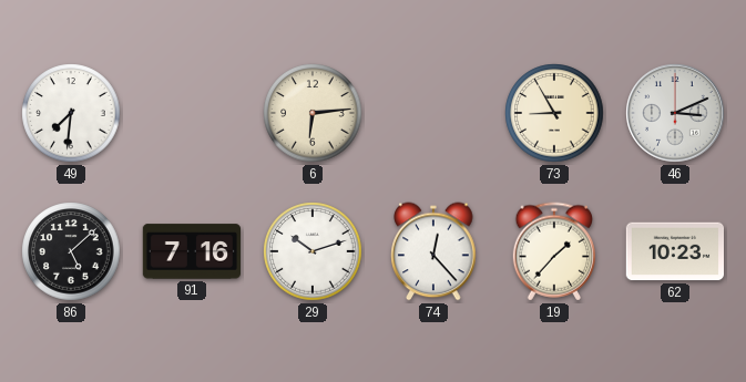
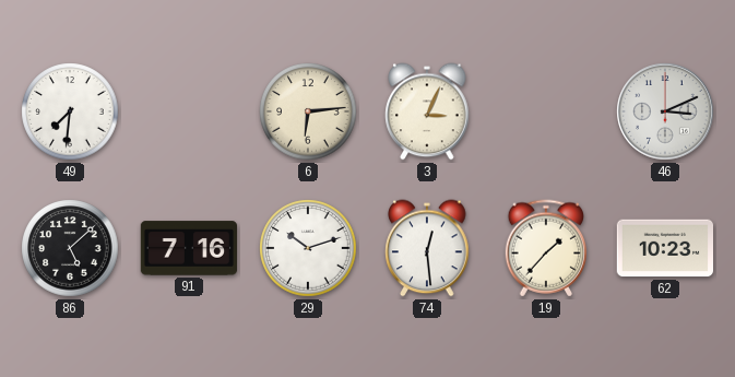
3: none -> 3:04
73: 8:55 -> none
74: 12:23 -> 12:29
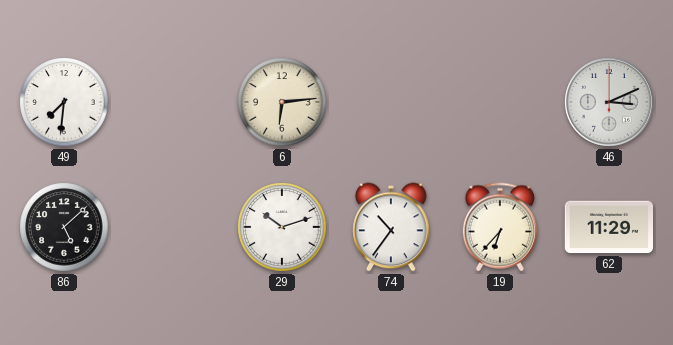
3: 3:04 -> none
91: 7:16 -> none
74: 12:29 -> 10:36
19: 1:37 -> 6:37
62: 10:23 -> 11:29
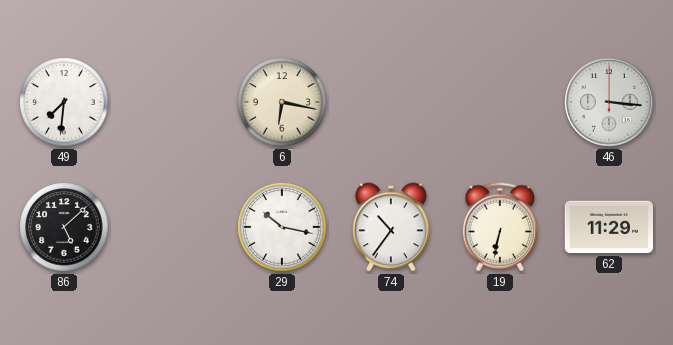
6: 6:14 -> 6:17
46: 3:11 -> 3:16
29: 10:12 -> 10:17
19: 6:37 -> 6:32
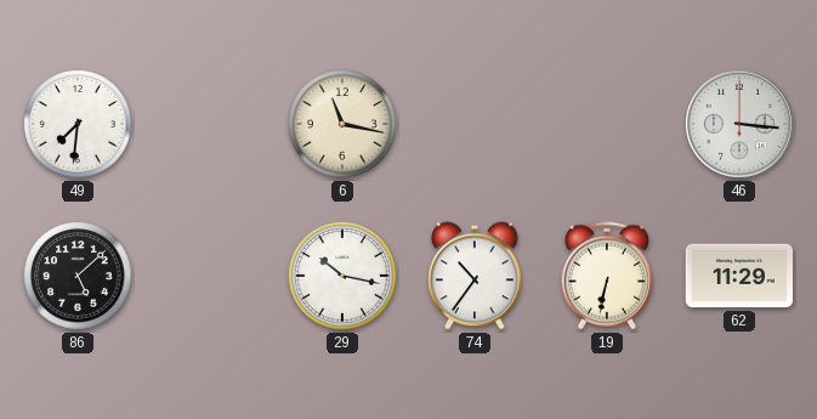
6: 6:17 -> 11:17
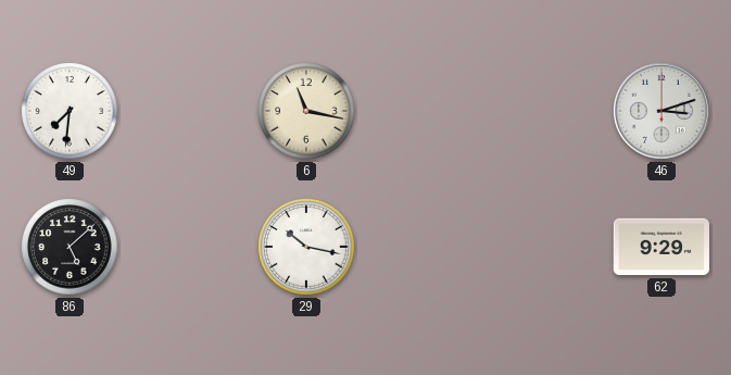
46: 3:16 -> 3:12
74: 10:36 -> none
19: 6:32 -> none
62: 11:29 -> 9:29
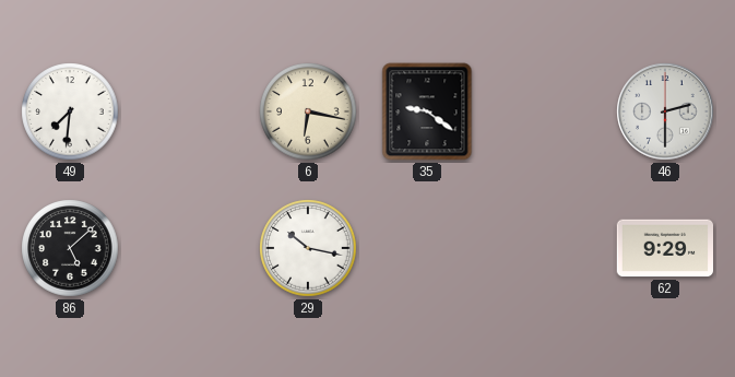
6: 11:17 -> 6:17
35: none -> 9:21
46: 3:12 -> 2:30
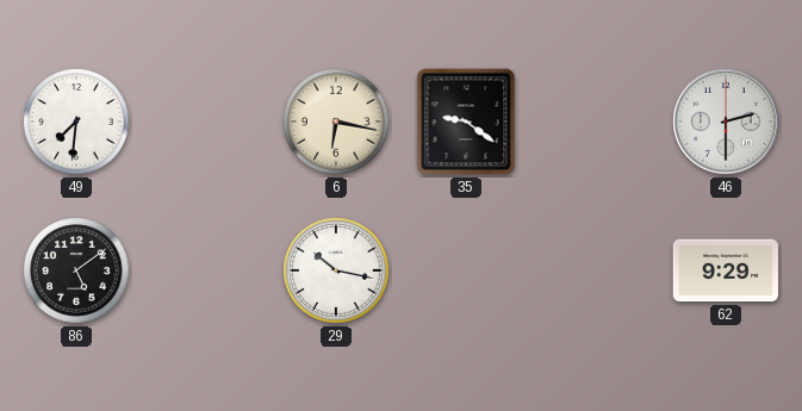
86: 5:08 -> 5:09
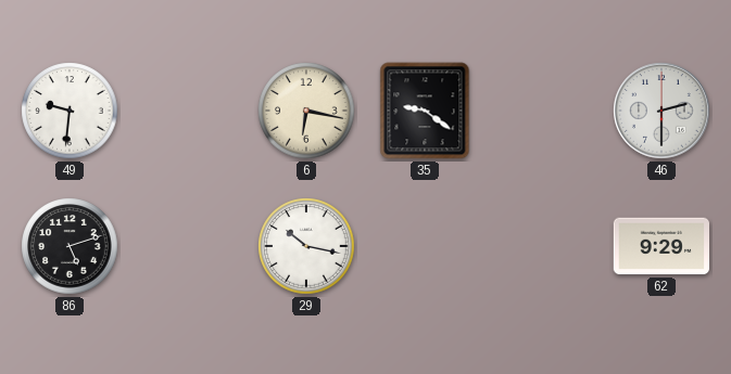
49: 7:31 -> 9:31
86: 5:09 -> 5:12
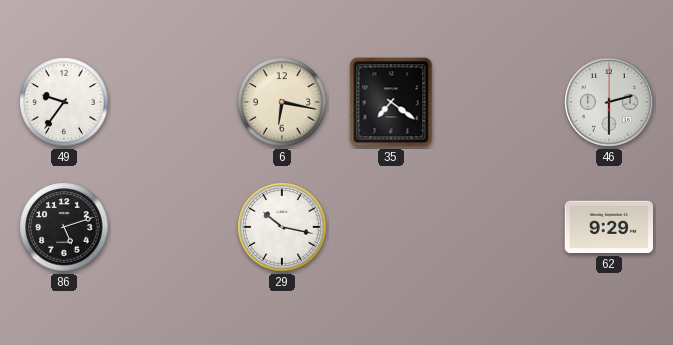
49: 9:31 -> 9:36
35: 9:21 -> 7:21
